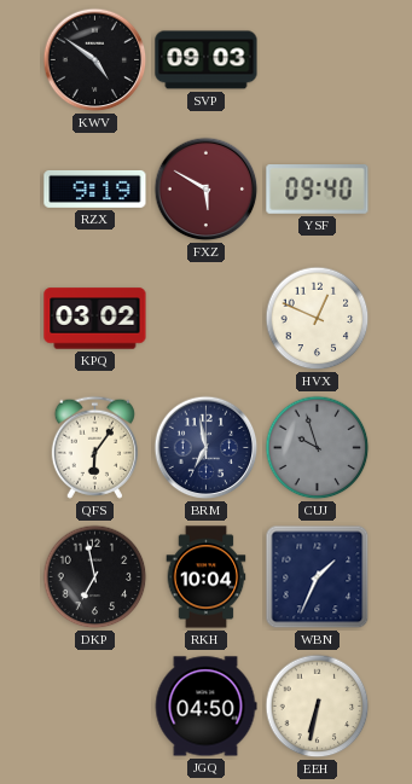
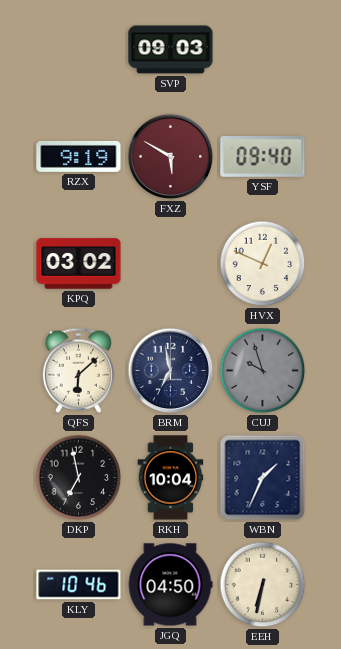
KWV: 4:51 -> none
QFS: 6:06 -> 6:08
KLY: none -> 10:46
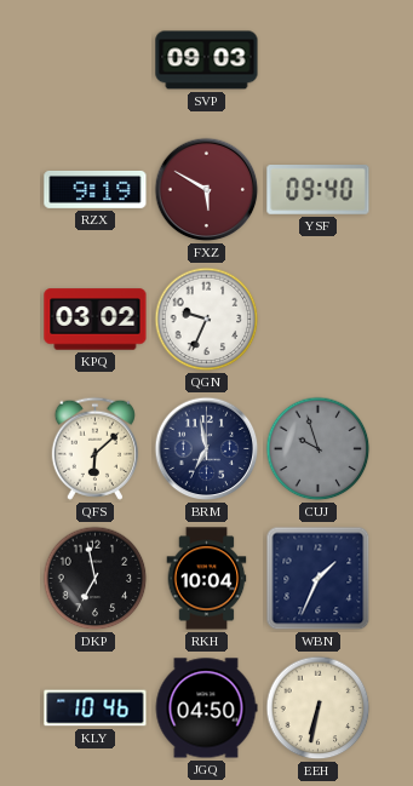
QGN: none -> 9:34
HVX: 12:49 -> none
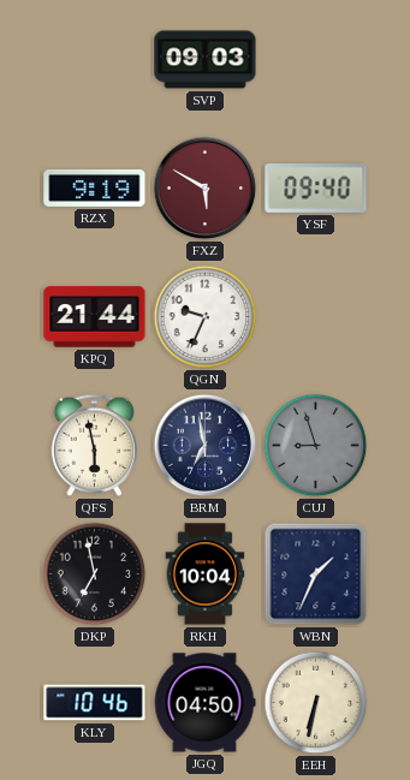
KPQ: 03:02 -> 21:44
QFS: 6:08 -> 5:58
CUJ: 9:57 -> 8:57
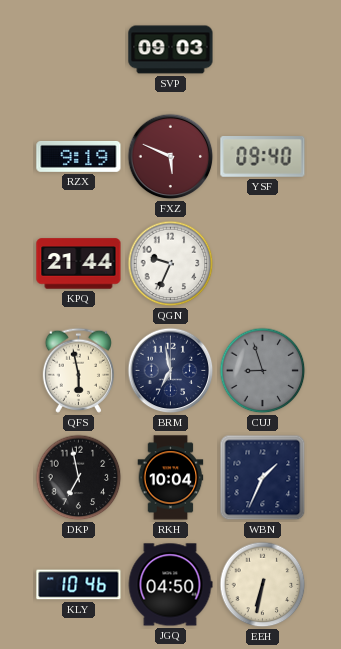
FXZ: 5:50 -> 5:49
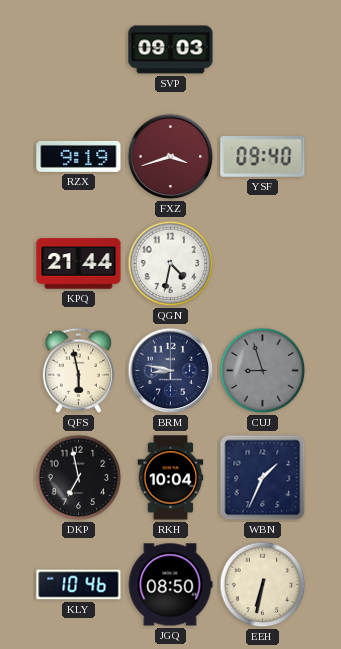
FXZ: 5:49 -> 3:42
QGN: 9:34 -> 4:32
BRM: 6:58 -> 8:47
JGQ: 04:50 -> 08:50
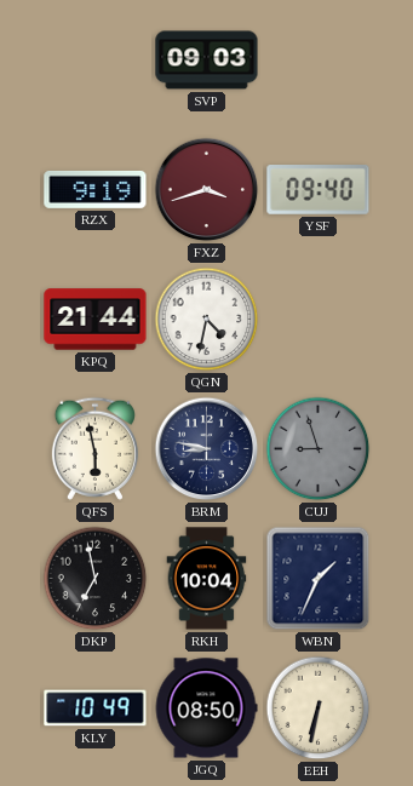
KLY: 10:46 -> 10:49
